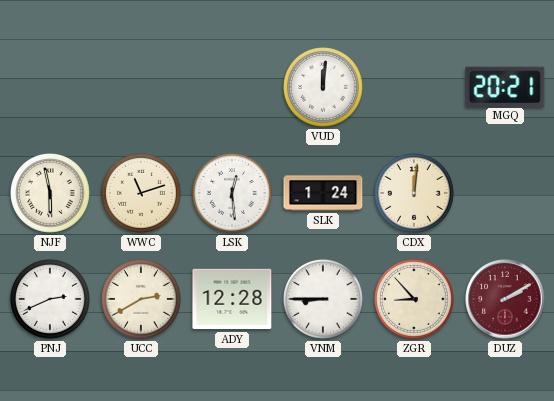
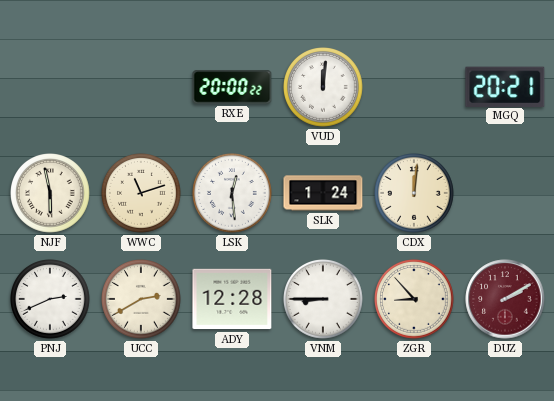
RXE: none -> 20:00
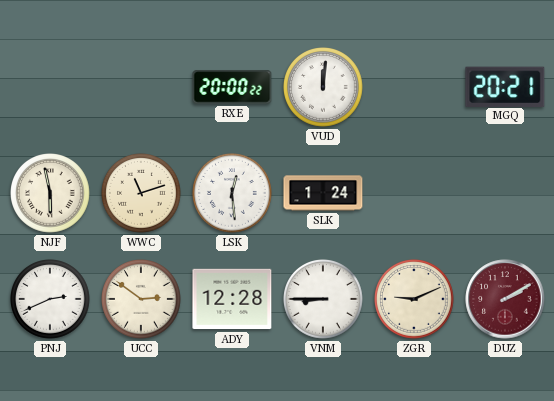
CDX: 12:01 -> none
UCC: 2:40 -> 2:51
ZGR: 8:53 -> 9:11
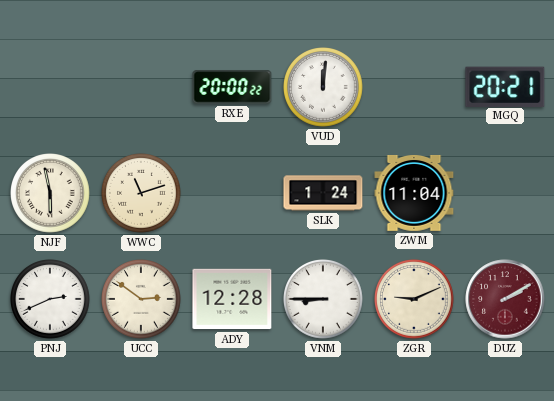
LSK: 12:29 -> none
ZWM: none -> 11:04
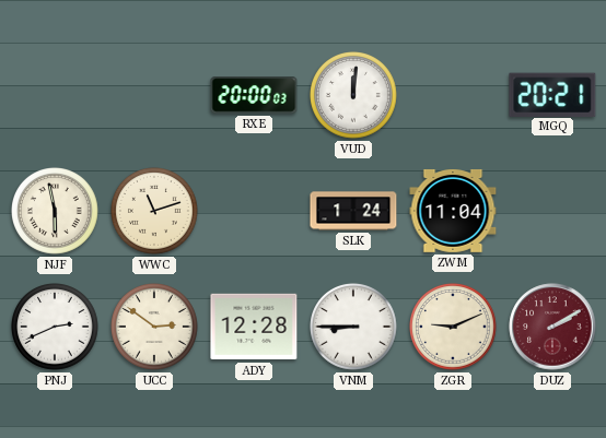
RXE: 20:00:22 -> 20:00:03
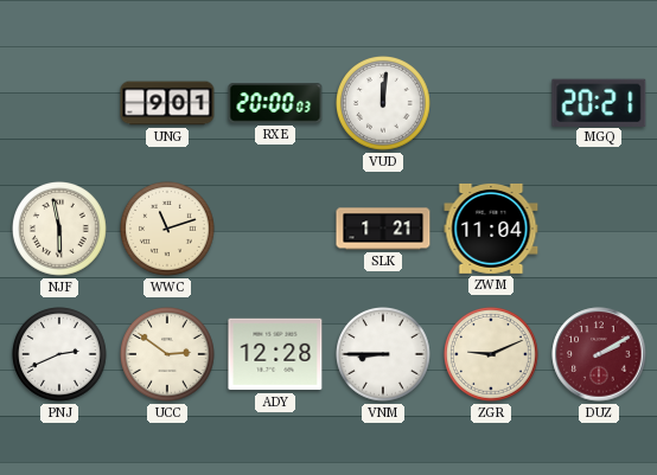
UNG: none -> 9:01
SLK: 1:24 -> 1:21
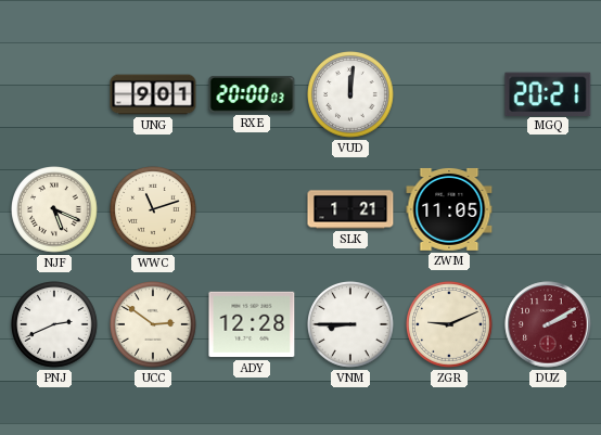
NJF: 5:58 -> 5:19
ZWM: 11:04 -> 11:05
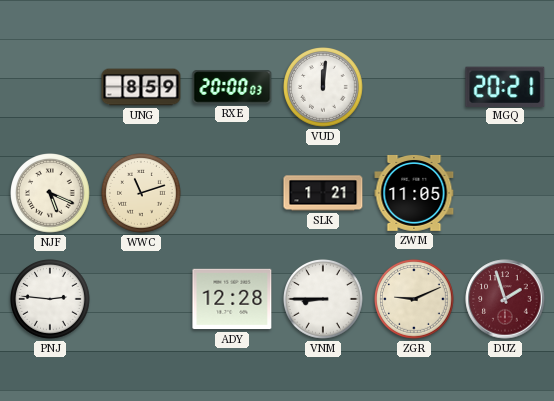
UNG: 9:01 -> 8:59
PNJ: 2:41 -> 2:46
UCC: 2:51 -> none
DUZ: 2:10 -> 1:57
